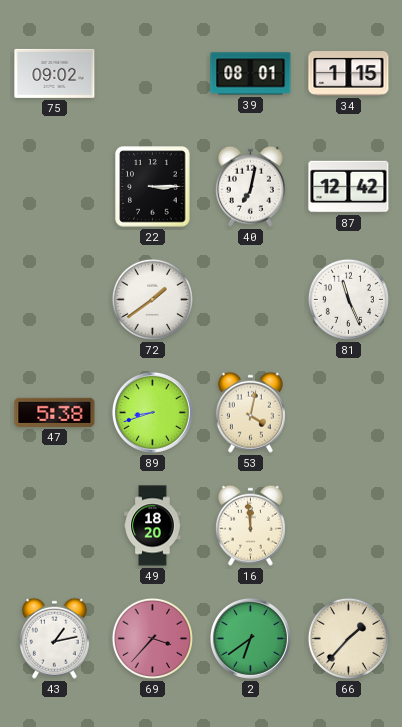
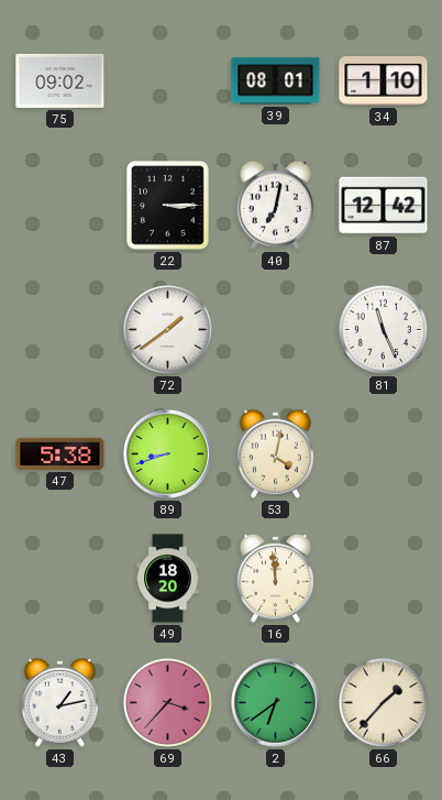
34: 1:15 -> 1:10
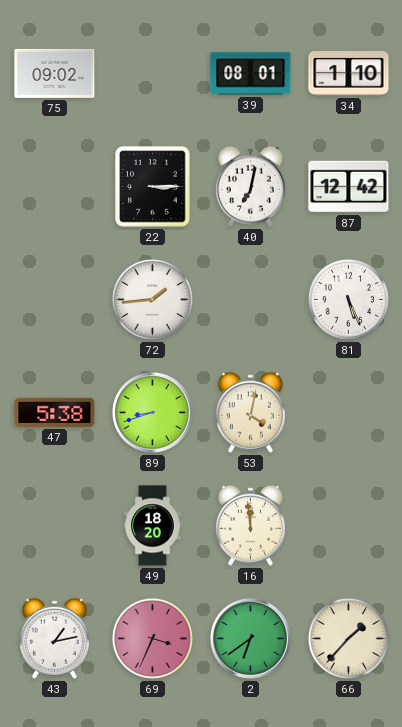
72: 1:39 -> 1:44
81: 11:26 -> 5:26
69: 3:37 -> 3:34
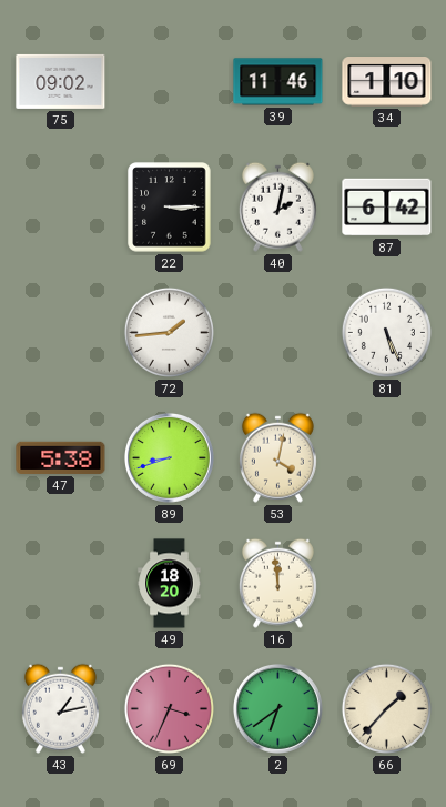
39: 08:01 -> 11:46
40: 7:02 -> 2:02
87: 12:42 -> 6:42
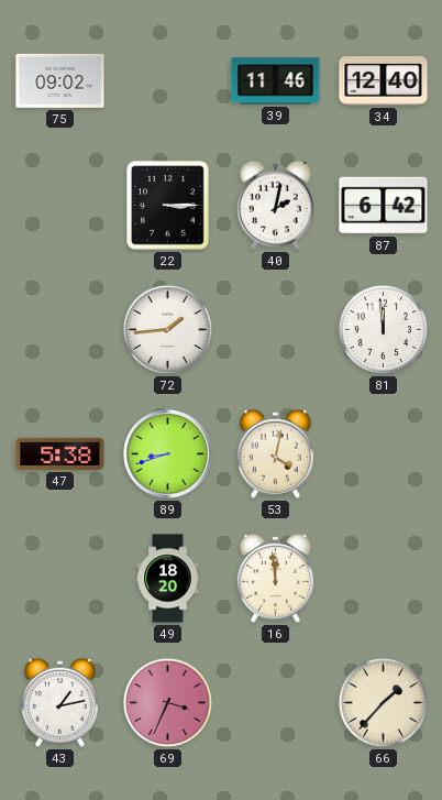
34: 1:10 -> 12:40
81: 5:26 -> 11:59
2: 6:39 -> none
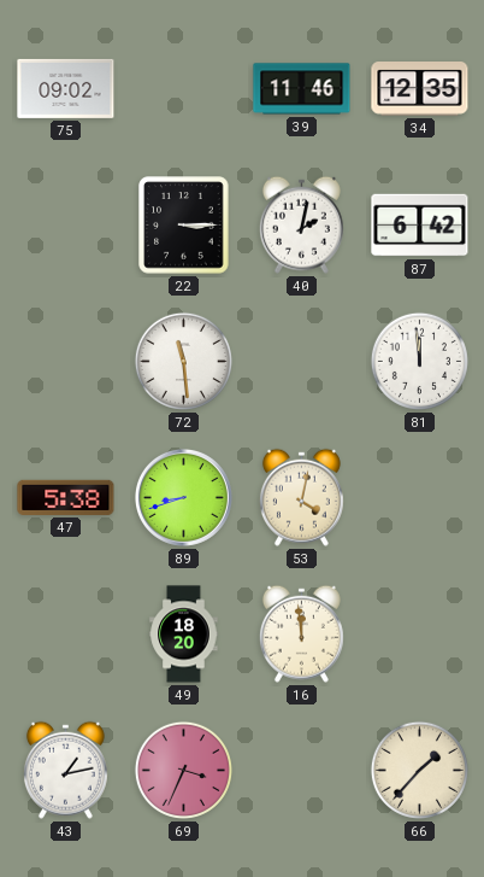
34: 12:40 -> 12:35
72: 1:44 -> 11:29
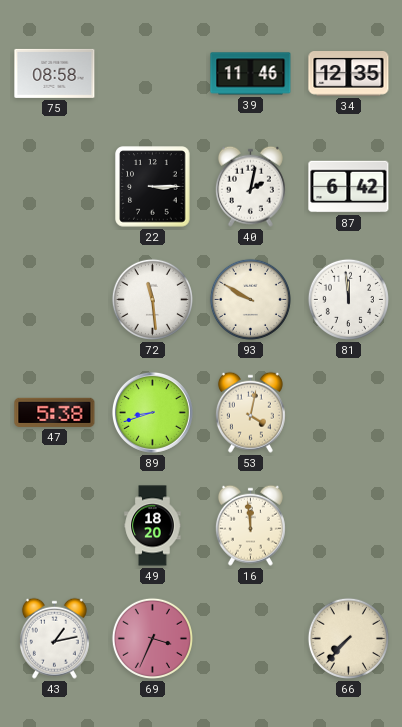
75: 09:02 -> 08:58
93: none -> 9:50
66: 1:37 -> 7:37
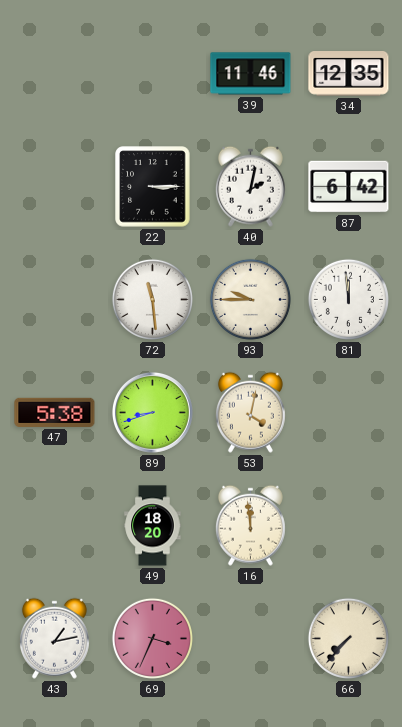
75: 08:58 -> none
93: 9:50 -> 9:45
